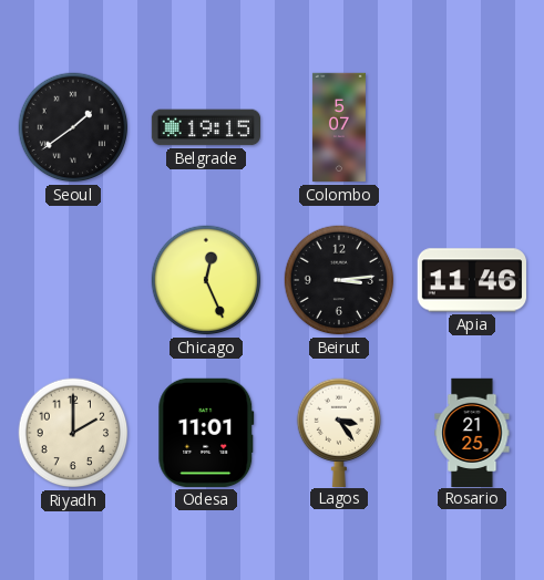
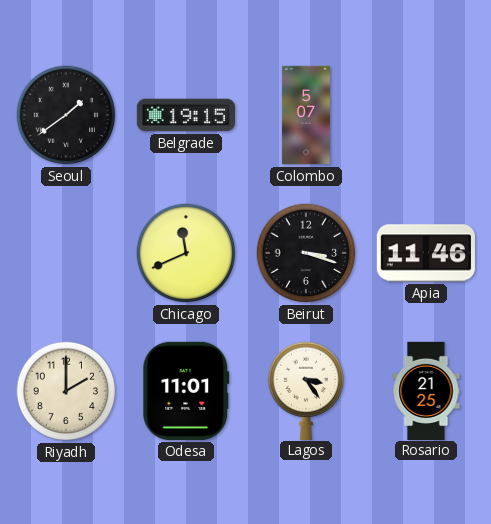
Chicago: 12:26 -> 11:41
Beirut: 3:14 -> 3:18
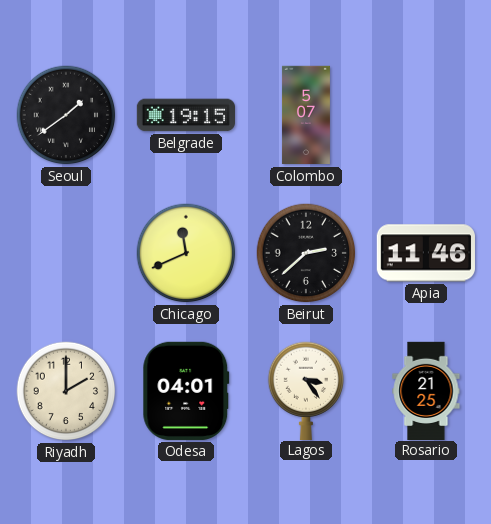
Beirut: 3:18 -> 2:38
Odesa: 11:01 -> 04:01
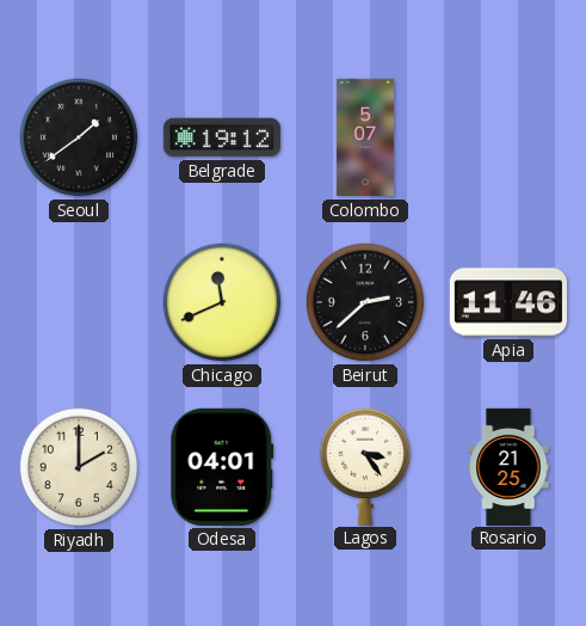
Belgrade: 19:15 -> 19:12
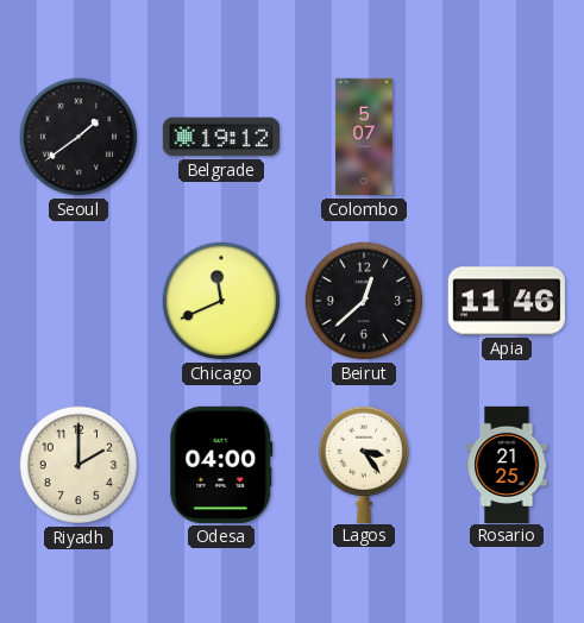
Beirut: 2:38 -> 12:38
Odesa: 04:01 -> 04:00
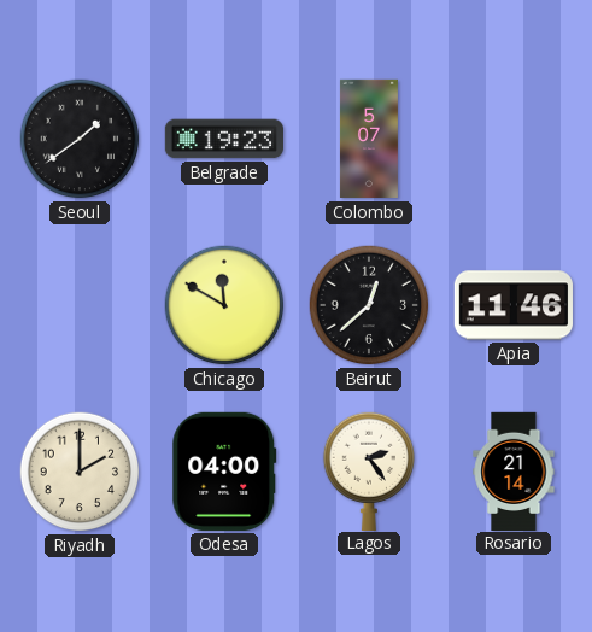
Belgrade: 19:12 -> 19:23
Chicago: 11:41 -> 11:50
Lagos: 3:24 -> 2:24
Rosario: 21:25 -> 21:14
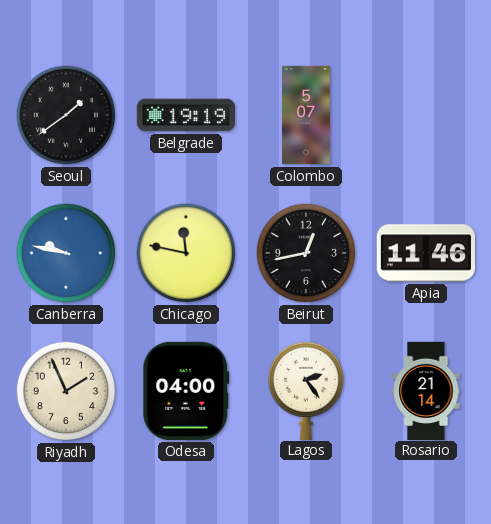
Belgrade: 19:23 -> 19:19
Canberra: none -> 9:47
Chicago: 11:50 -> 11:47
Beirut: 12:38 -> 12:43
Riyadh: 2:00 -> 1:56
